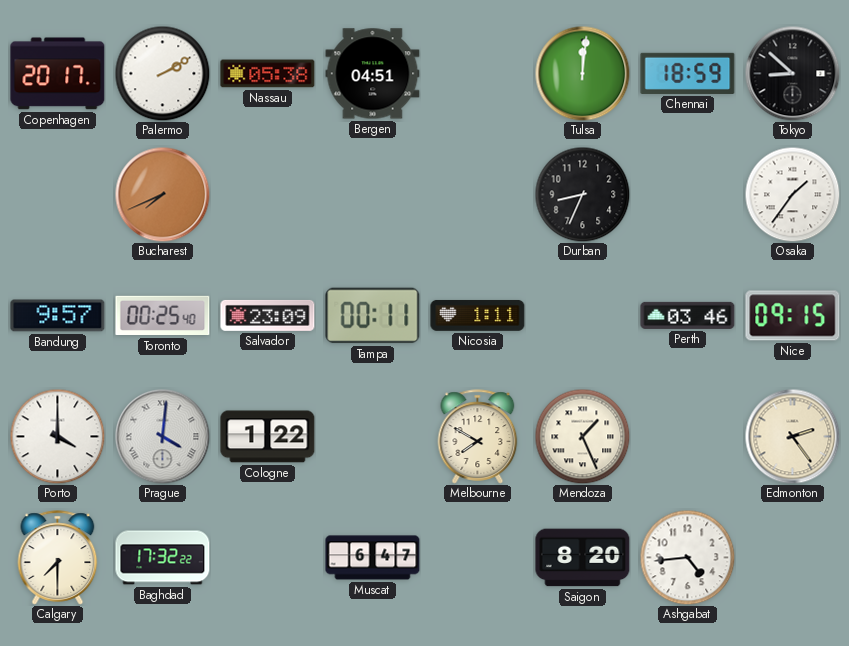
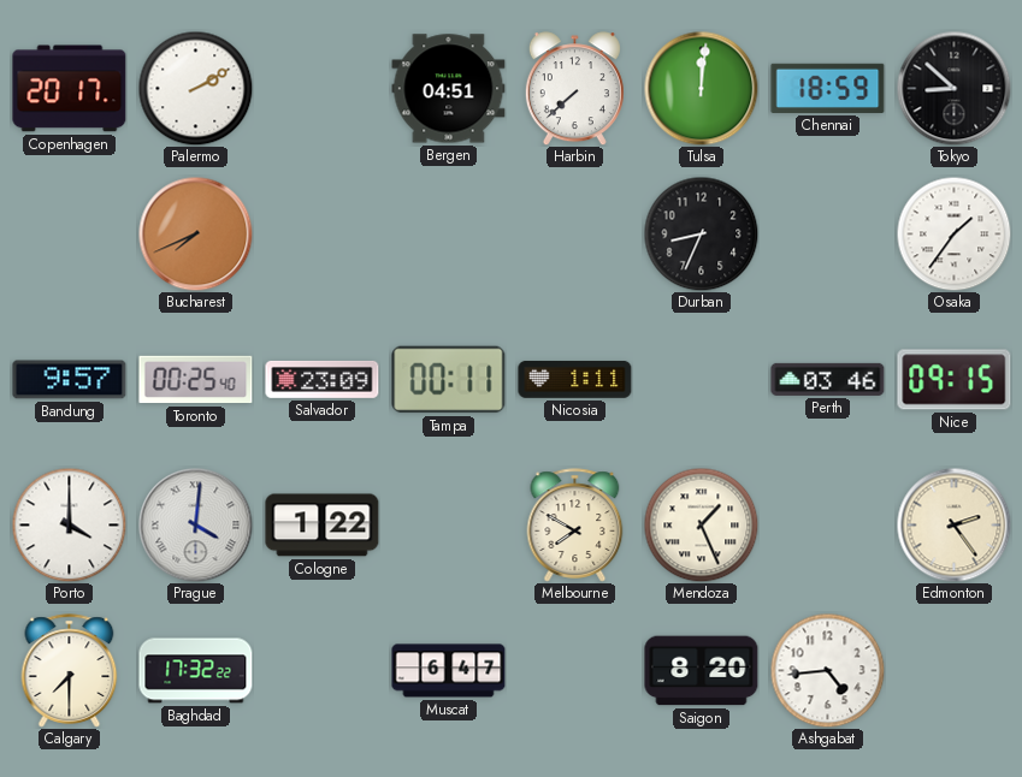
Nassau: 05:38 -> none
Harbin: none -> 7:38
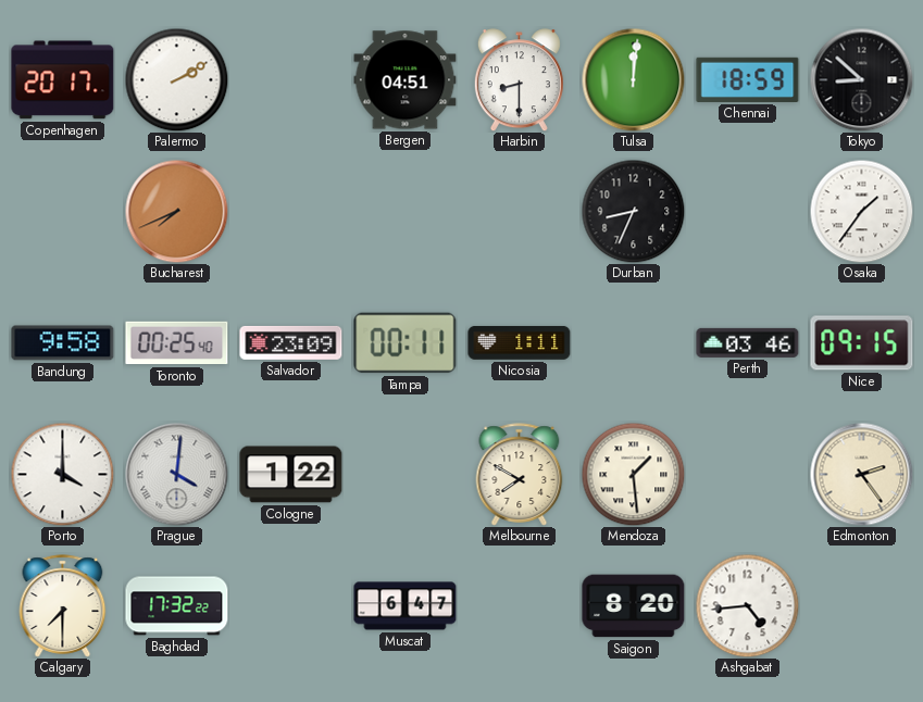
Harbin: 7:38 -> 8:30
Bandung: 9:57 -> 9:58
Mendoza: 1:26 -> 1:29
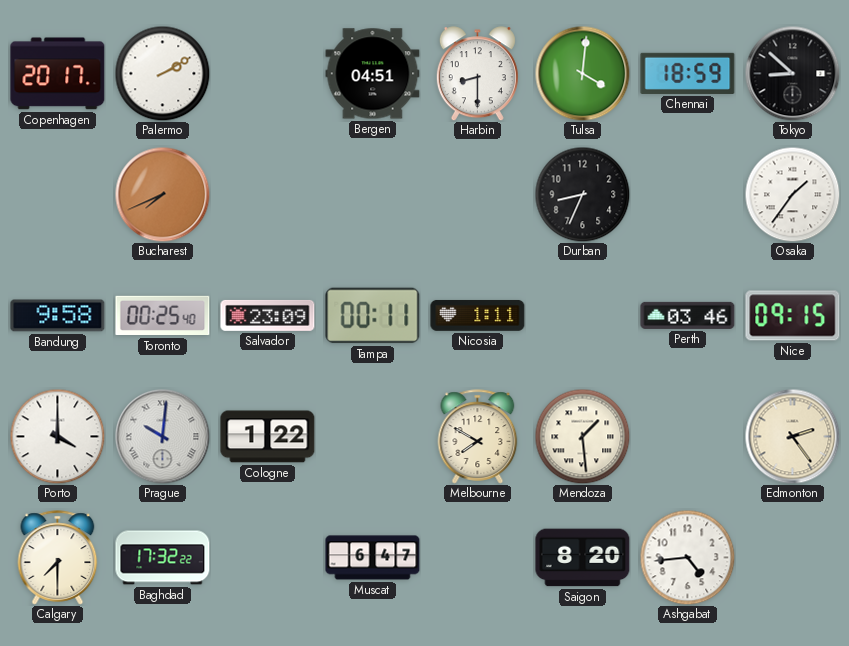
Tulsa: 12:01 -> 4:01
Prague: 4:01 -> 10:01
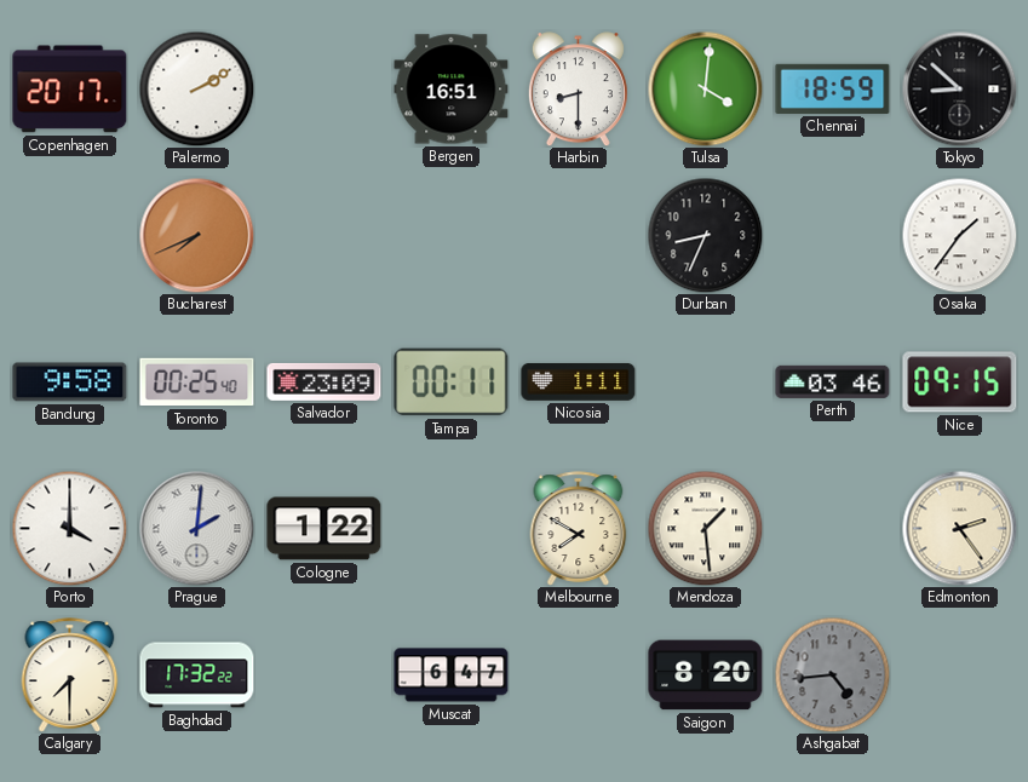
Bergen: 04:51 -> 16:51
Prague: 10:01 -> 2:01
Ashgabat dial: white -> grey
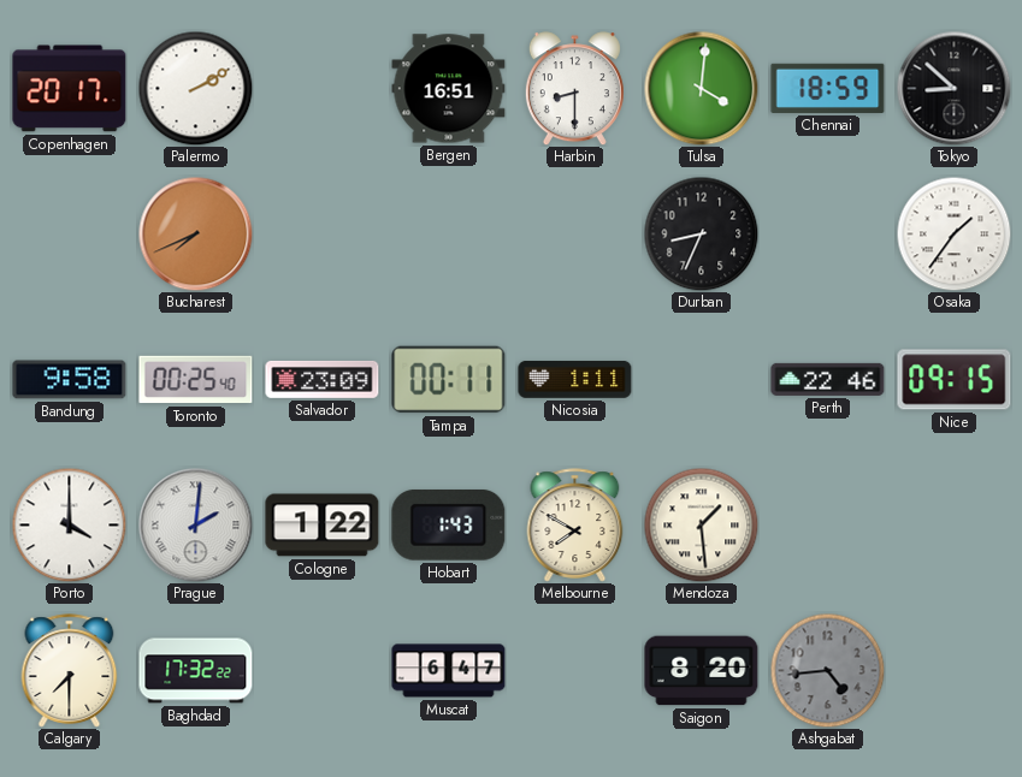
Perth: 03:46 -> 22:46
Hobart: none -> 1:43
Edmonton: 2:24 -> none
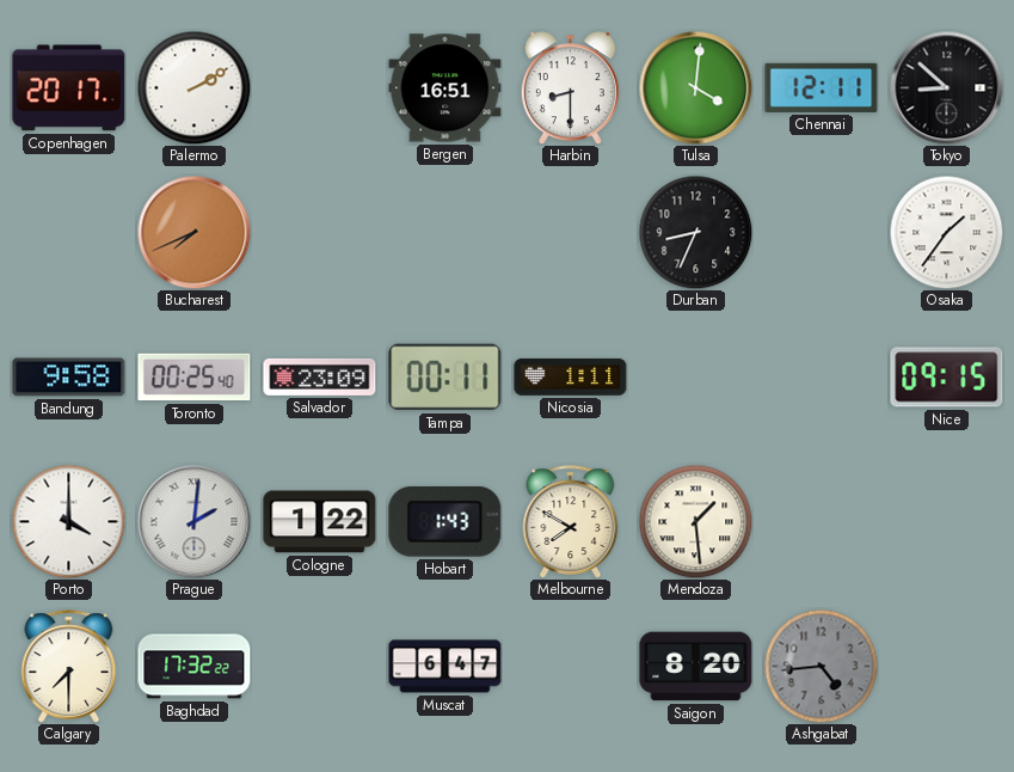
Chennai: 18:59 -> 12:11
Perth: 22:46 -> none
